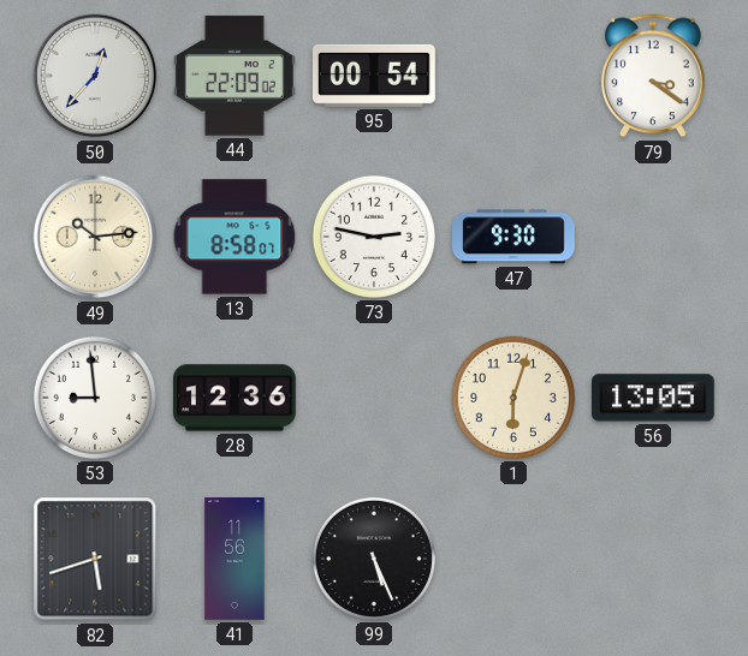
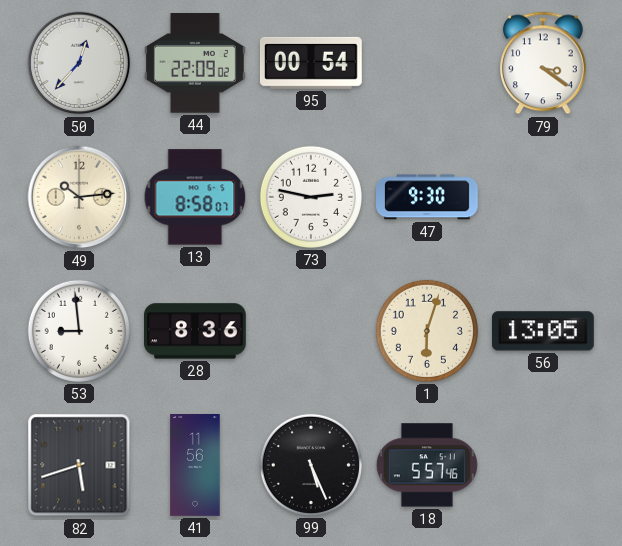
28: 12:36 -> 8:36
18: none -> 5:57
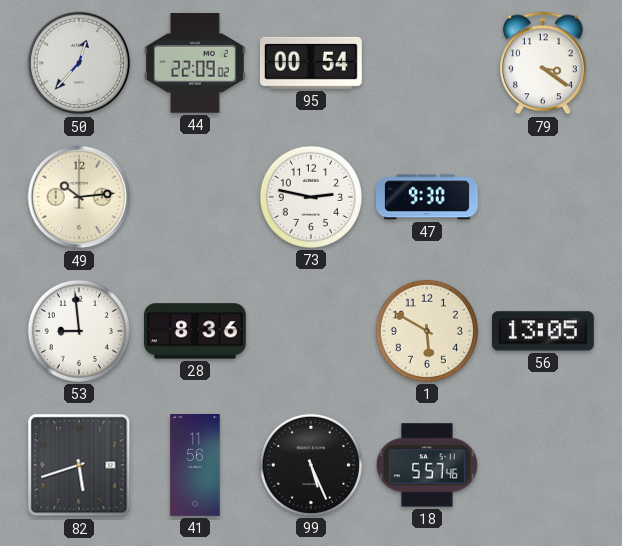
13: 8:58 -> none
1: 6:03 -> 5:50
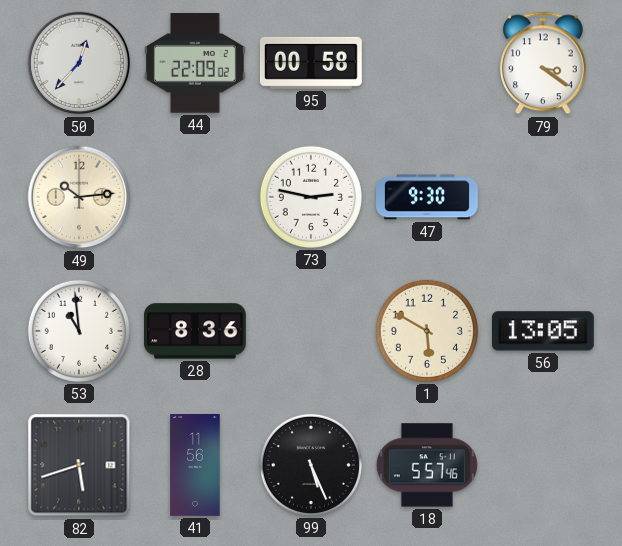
95: 00:54 -> 00:58
53: 8:59 -> 10:59
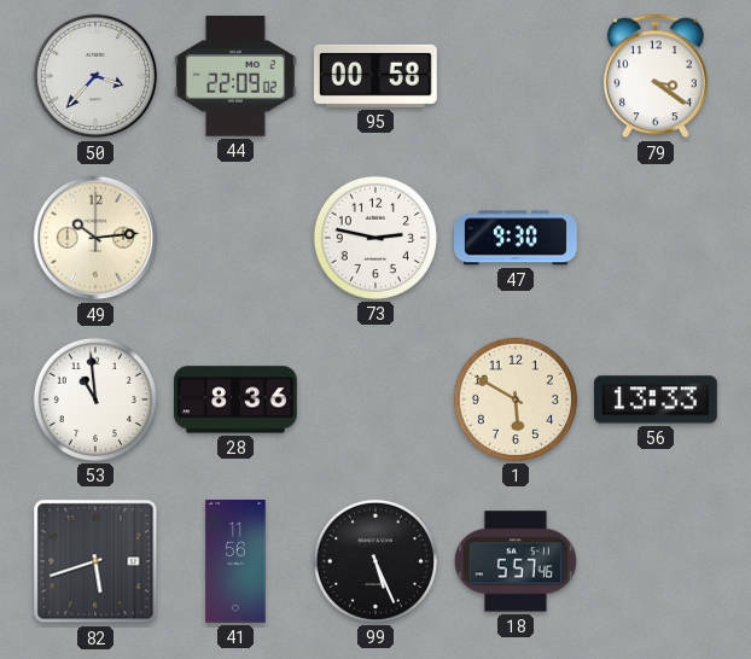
50: 12:37 -> 3:37
56: 13:05 -> 13:33
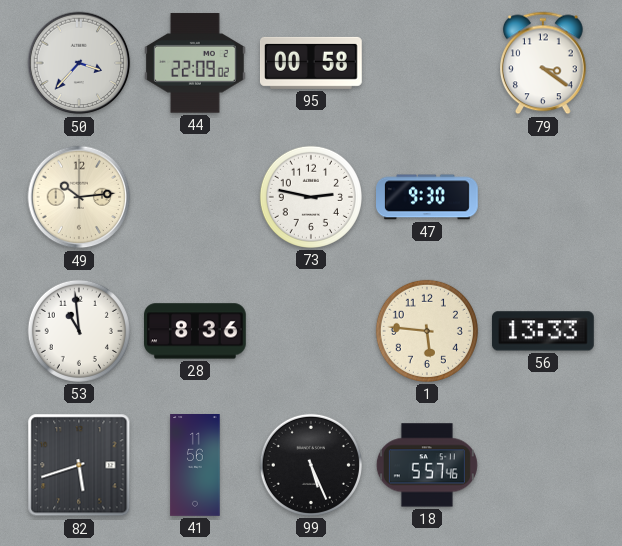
1: 5:50 -> 5:46
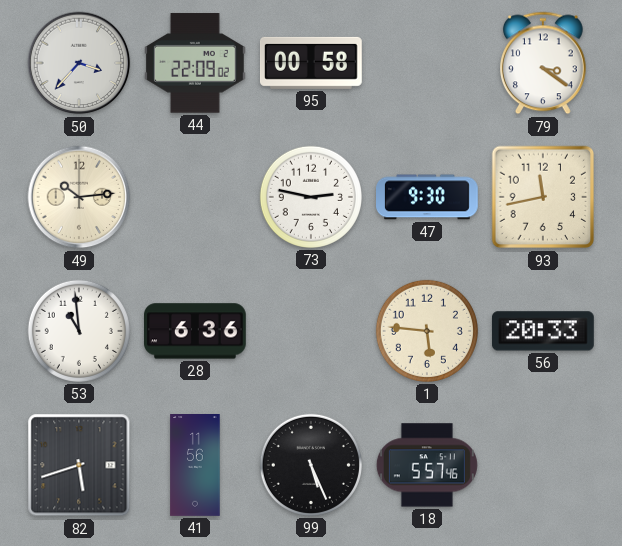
93: none -> 11:43
28: 8:36 -> 6:36
56: 13:33 -> 20:33
